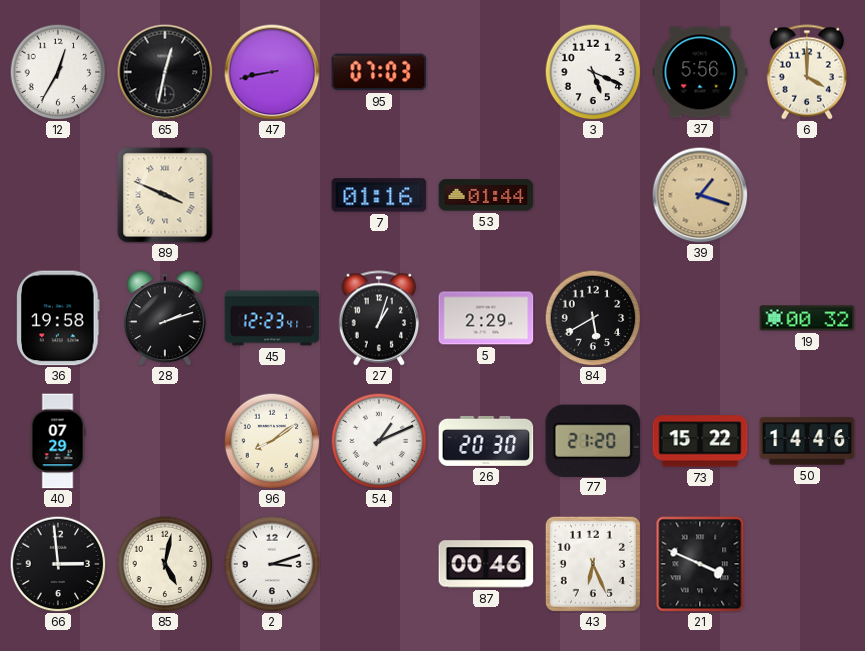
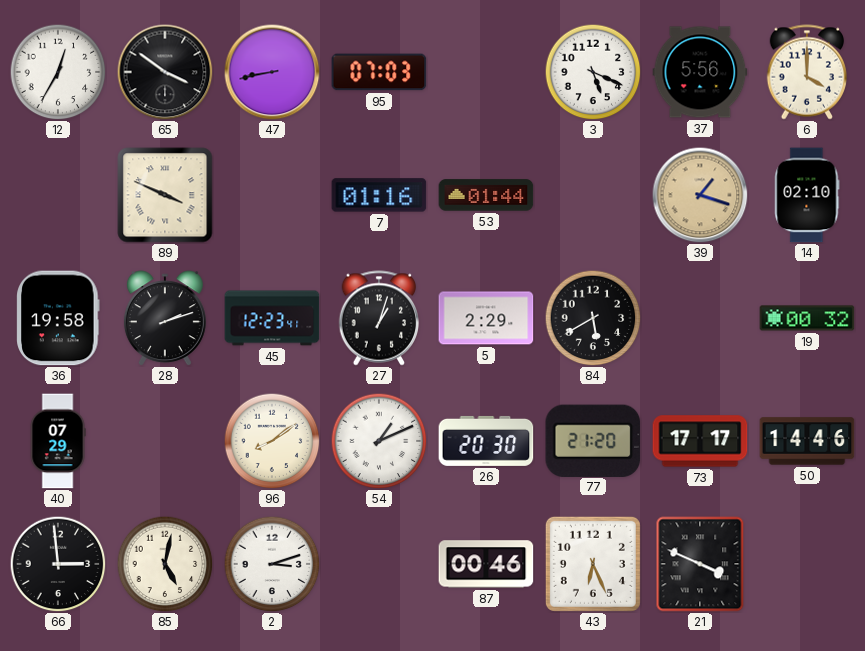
65: 12:32 -> 3:51
14: none -> 02:10
73: 15:22 -> 17:17
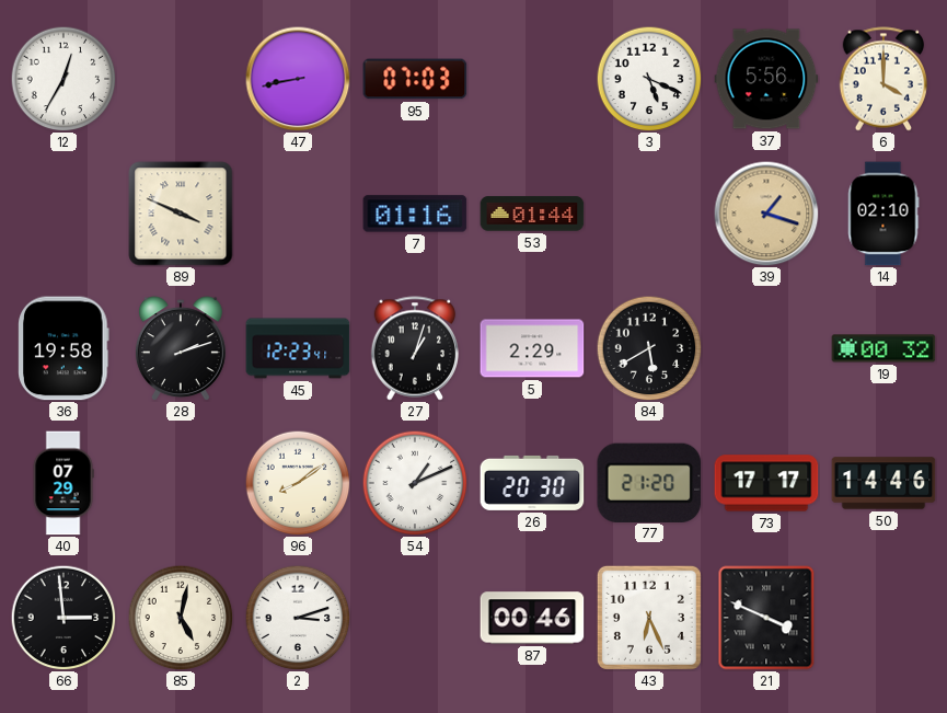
65: 3:51 -> none
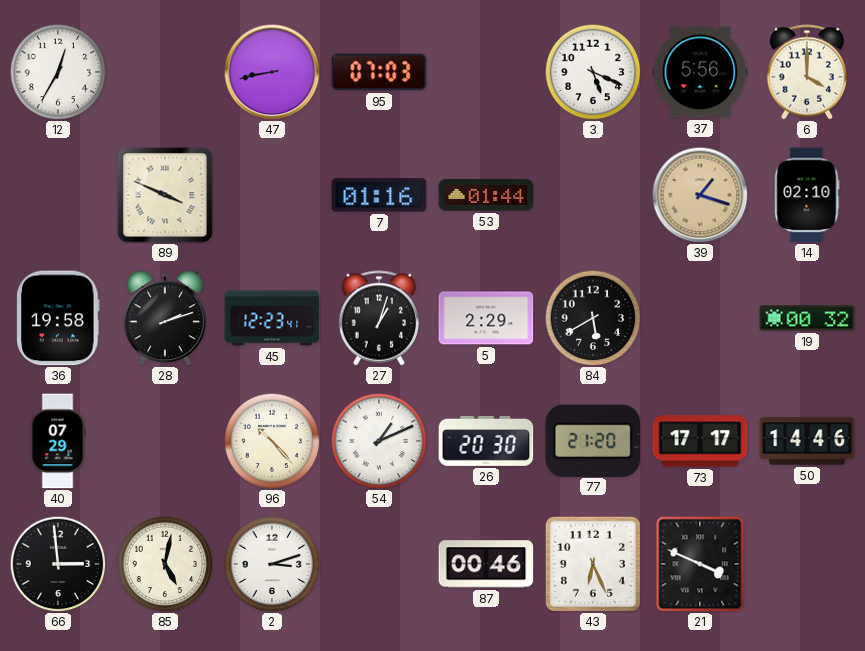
96: 8:09 -> 10:23
